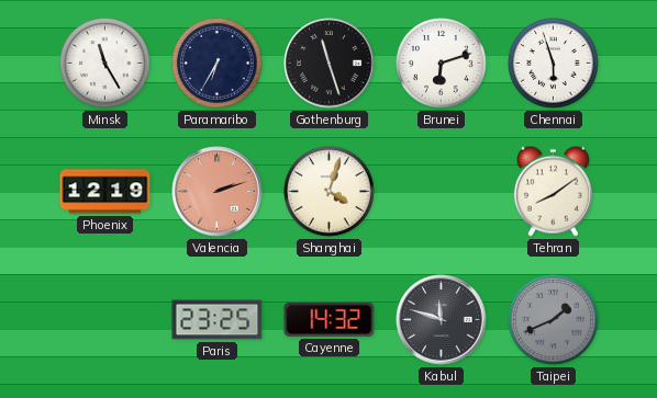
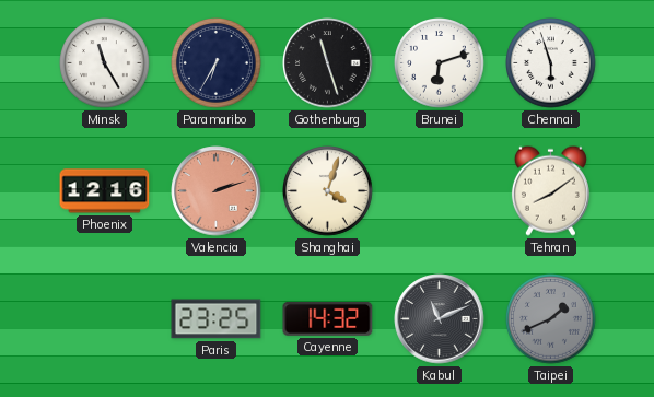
Phoenix: 12:19 -> 12:16
Kabul: 11:48 -> 11:11
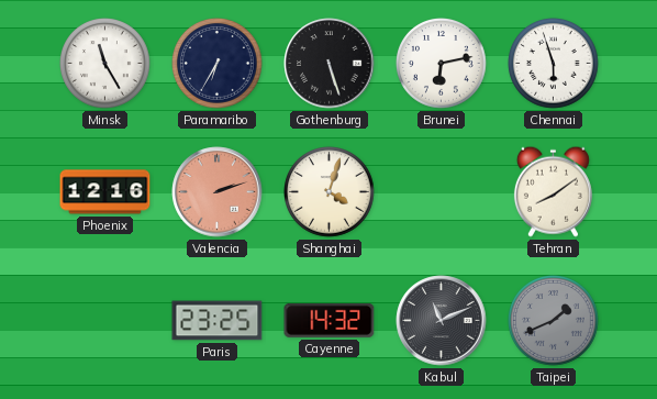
Gothenburg: 11:27 -> 5:27
Brunei: 6:12 -> 6:13
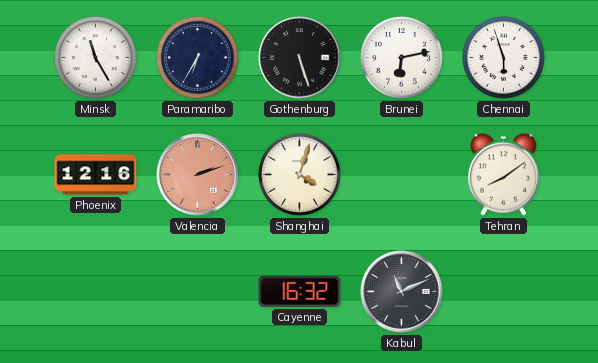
Paris: 23:25 -> none
Cayenne: 14:32 -> 16:32
Taipei: 1:41 -> none
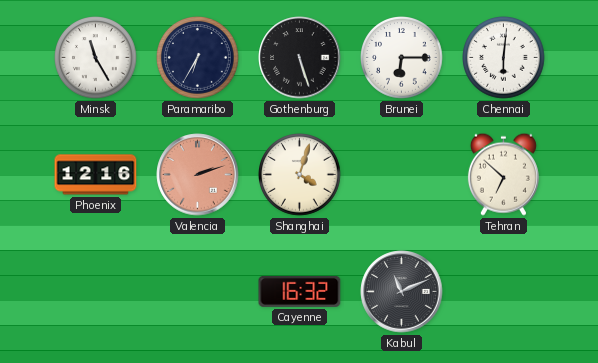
Brunei: 6:13 -> 6:15
Chennai: 5:57 -> 6:01
Tehran: 8:09 -> 6:52
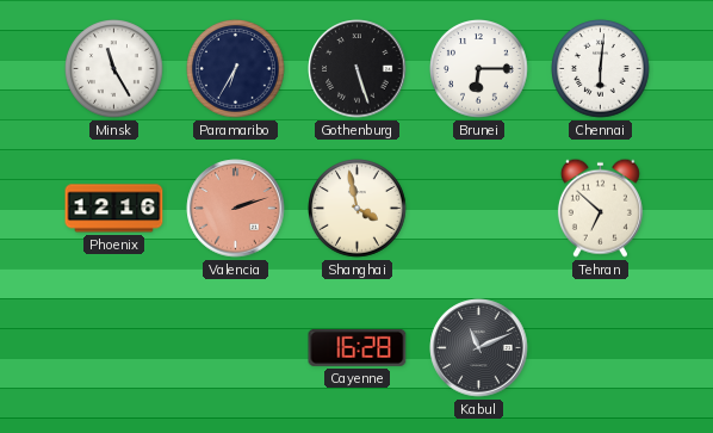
Shanghai: 4:03 -> 3:58
Cayenne: 16:32 -> 16:28
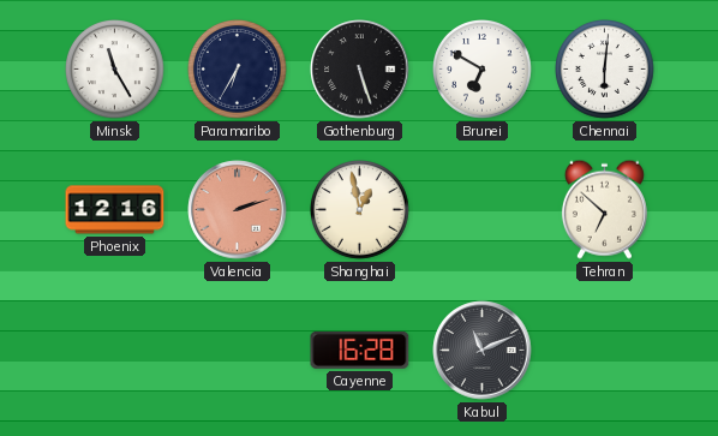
Brunei: 6:15 -> 6:50
Shanghai: 3:58 -> 12:58
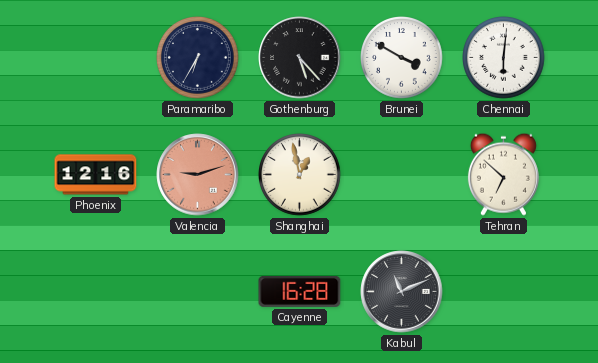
Minsk: 11:25 -> none
Gothenburg: 5:27 -> 5:23
Brunei: 6:50 -> 3:50
Valencia: 2:12 -> 9:12
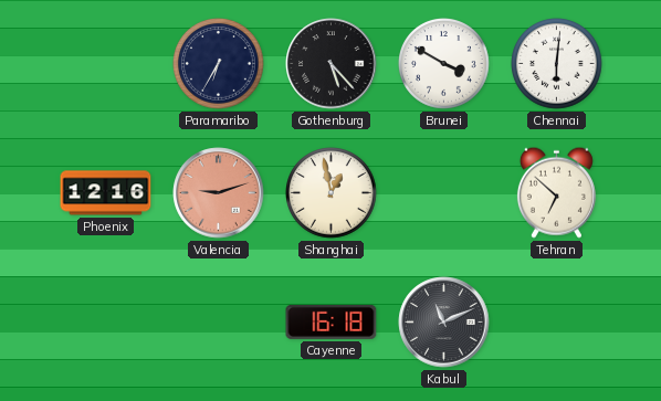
Cayenne: 16:28 -> 16:18
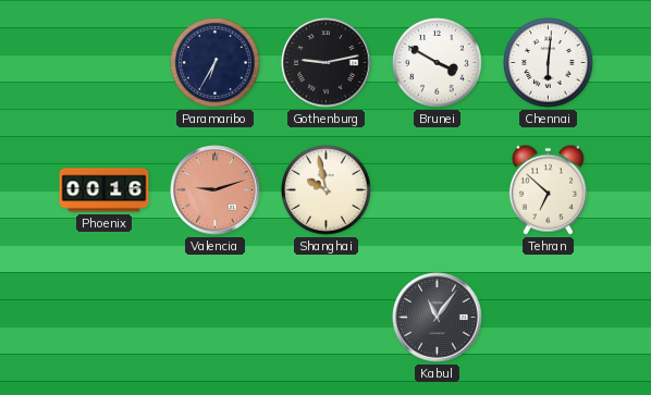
Gothenburg: 5:23 -> 9:13
Phoenix: 12:16 -> 00:16
Shanghai: 12:58 -> 9:58
Cayenne: 16:18 -> none
Kabul: 11:11 -> 11:06
